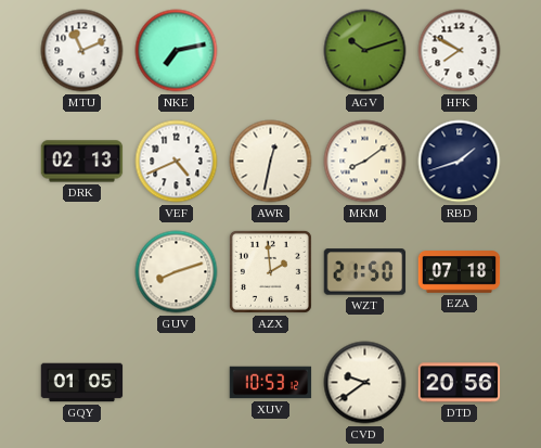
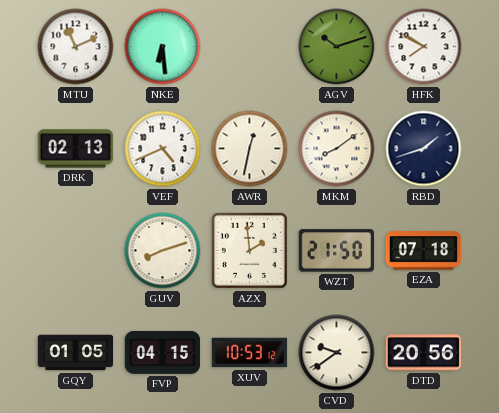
NKE: 7:13 -> 6:29
FVP: none -> 04:15
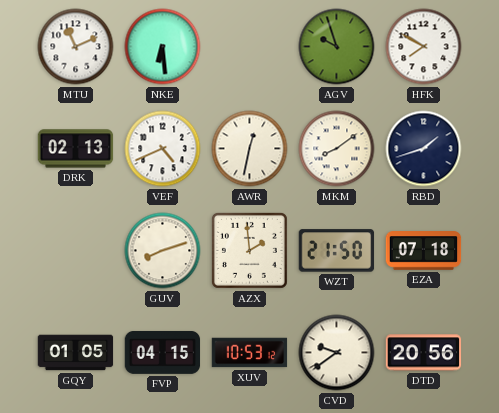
AGV: 10:12 -> 9:57
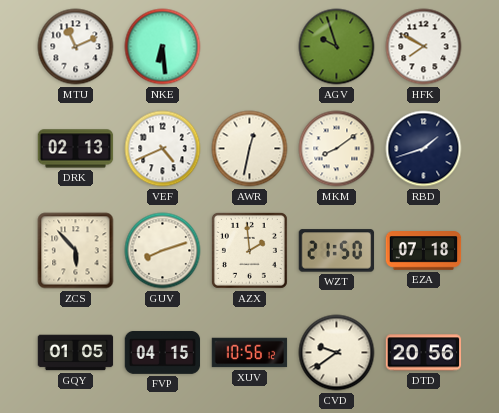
ZCS: none -> 5:53
XUV: 10:53 -> 10:56
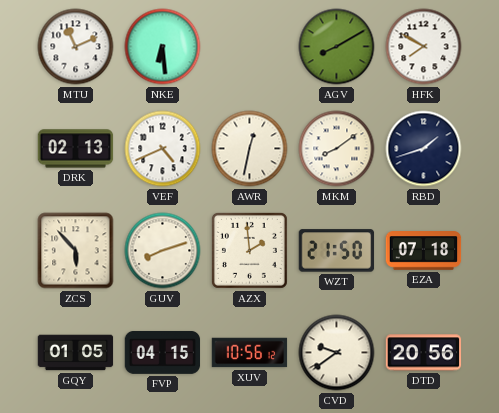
AGV: 9:57 -> 8:10
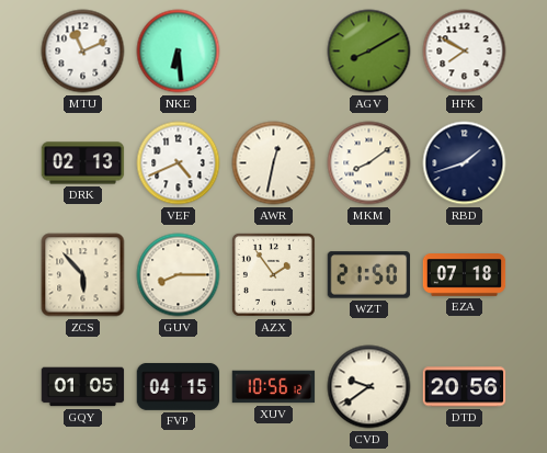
GUV: 8:12 -> 8:15
AZX: 1:59 -> 1:54
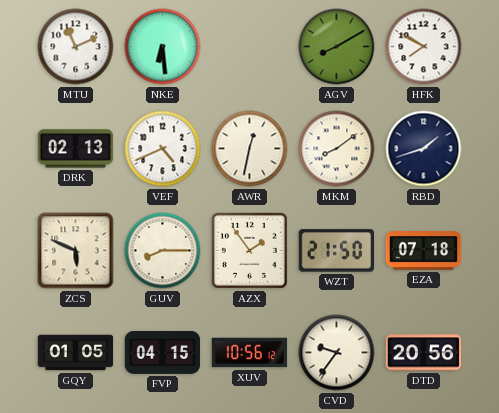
ZCS: 5:53 -> 5:49
CVD: 9:39 -> 9:36
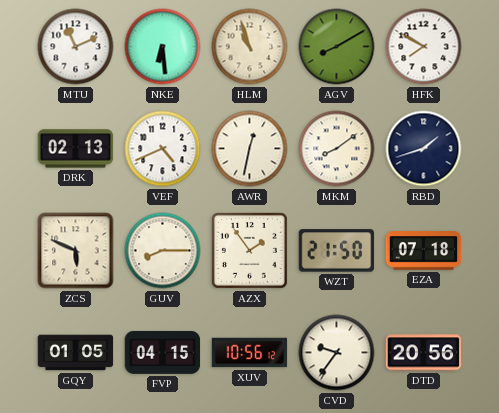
HLM: none -> 10:57
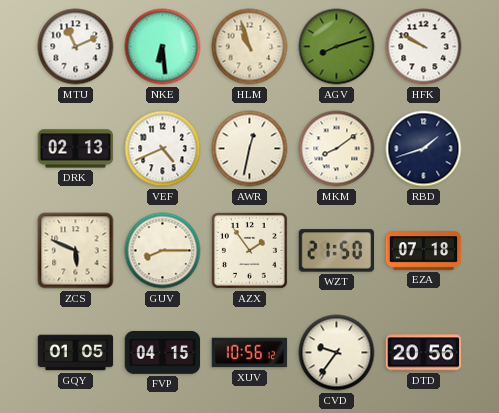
AGV: 8:10 -> 8:12
HFK: 7:50 -> 9:50
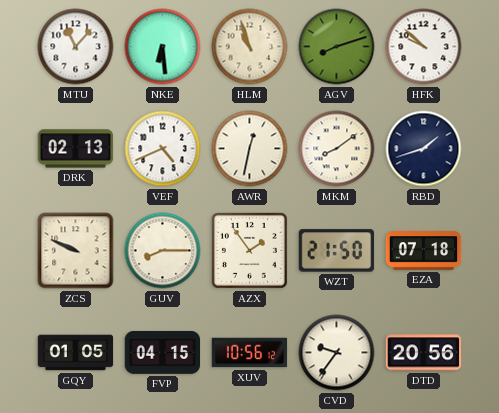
MTU: 11:11 -> 11:07
HFK: 9:50 -> 9:52
ZCS: 5:49 -> 9:49
